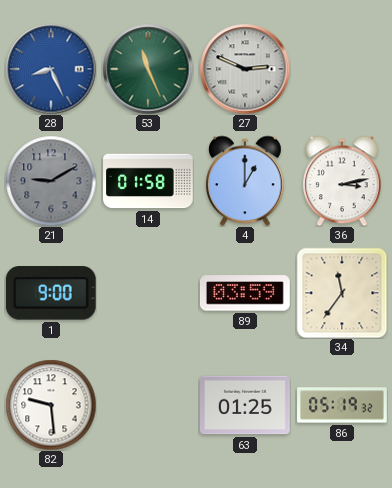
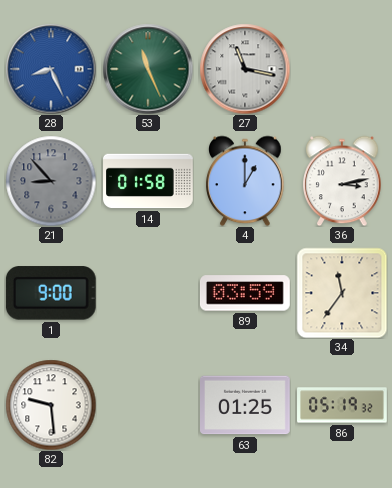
27: 2:49 -> 11:17
21: 9:10 -> 8:53
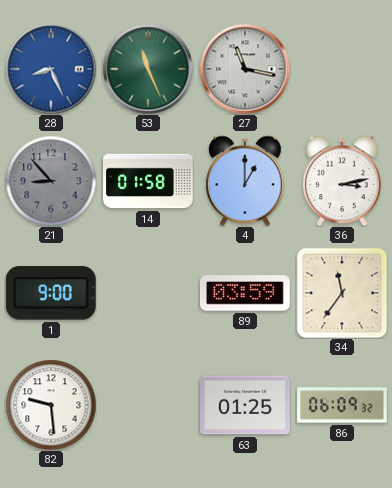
86: 05:19 -> 06:09
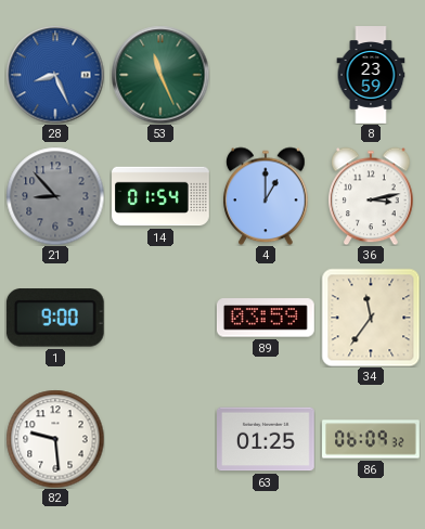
27: 11:17 -> none
8: none -> 23:59
14: 01:58 -> 01:54
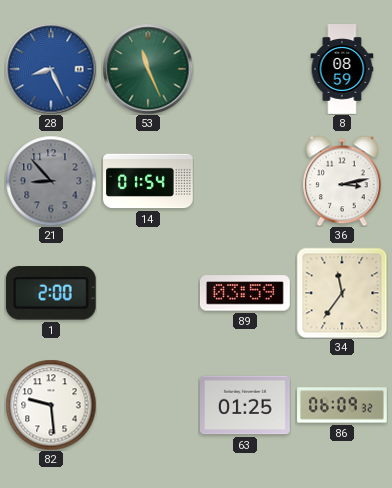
8: 23:59 -> 08:59
4: 1:00 -> none
1: 9:00 -> 2:00
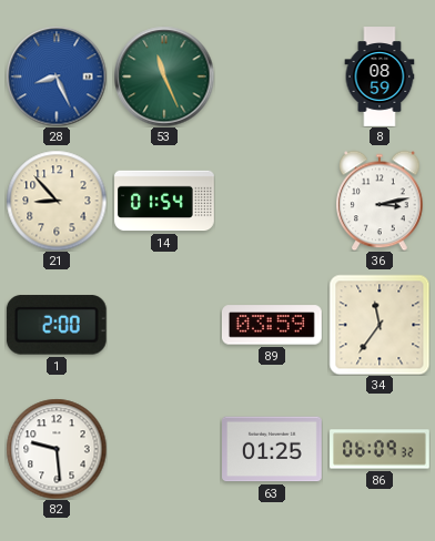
21 dial: grey -> cream
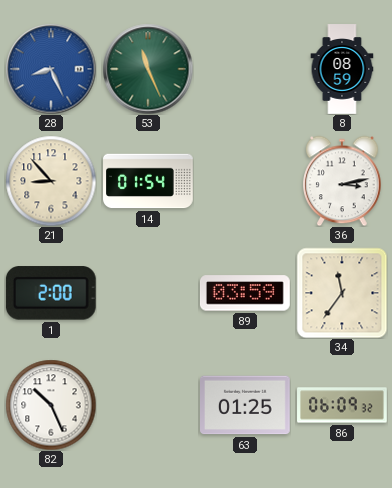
82: 9:29 -> 10:26
